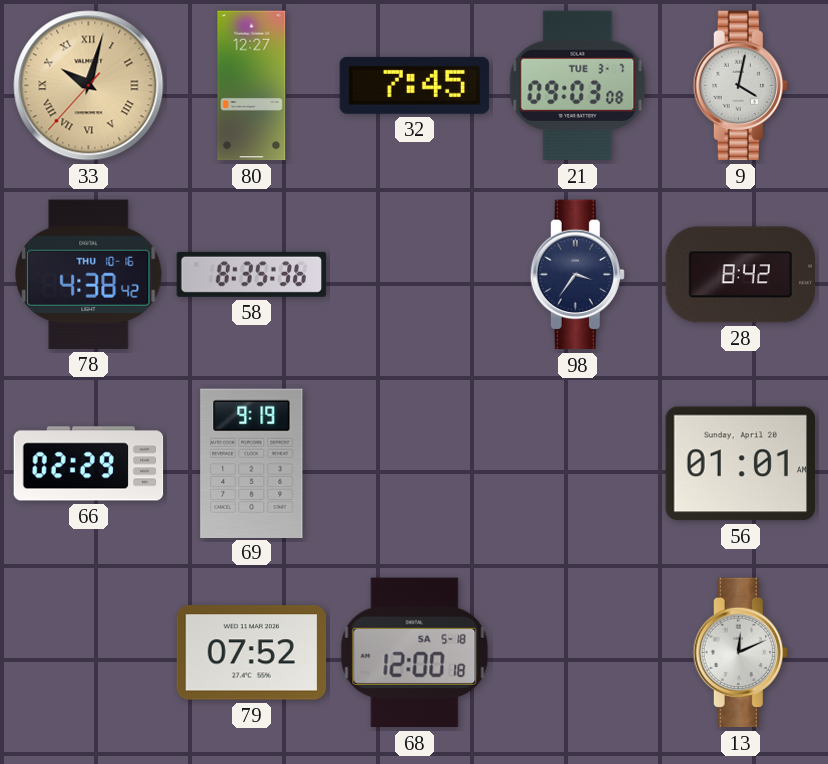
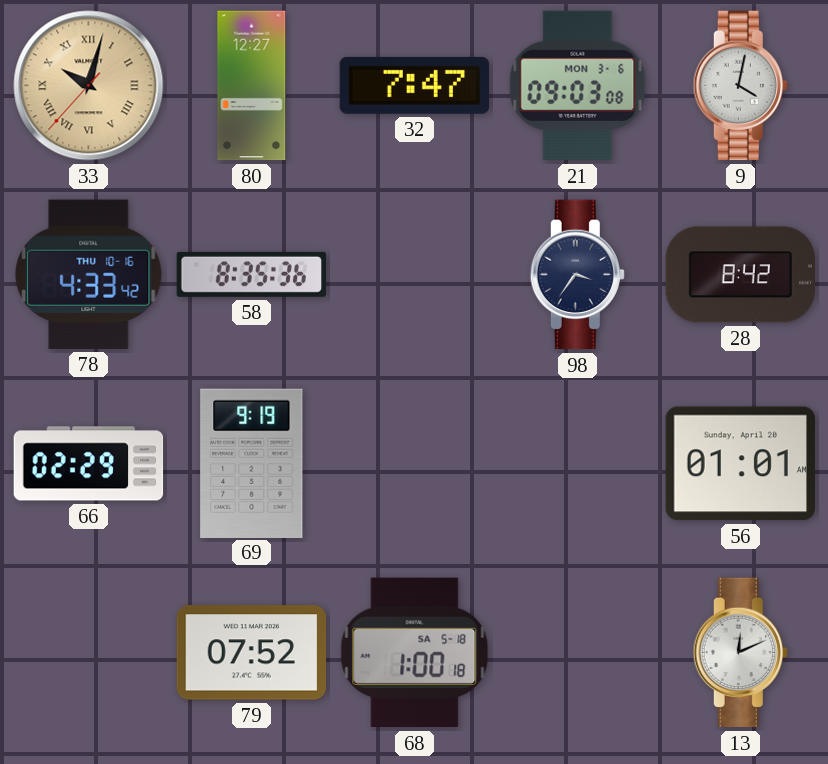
32: 7:45 -> 7:47
21 date: TUE 3-7 -> MON 3-6
78: 4:38 -> 4:33
68: 12:00 -> 1:00
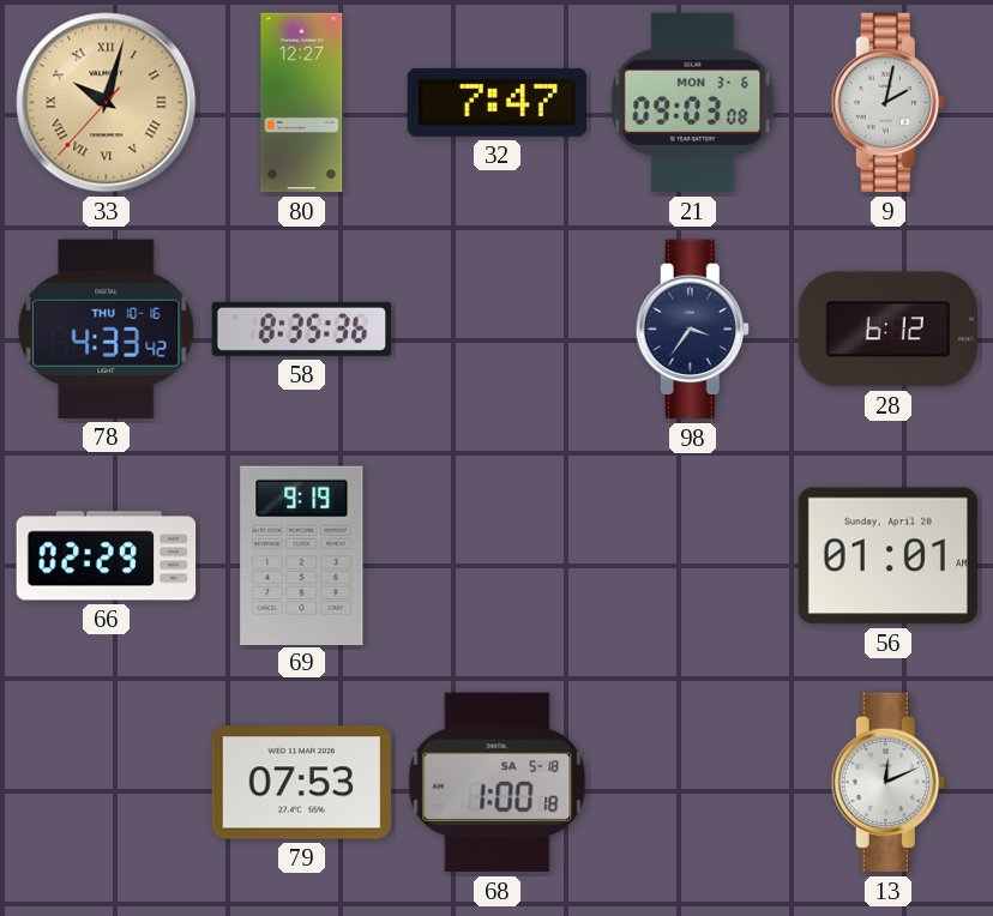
9: 4:02 -> 2:02
28: 8:42 -> 6:12
79: 07:52 -> 07:53
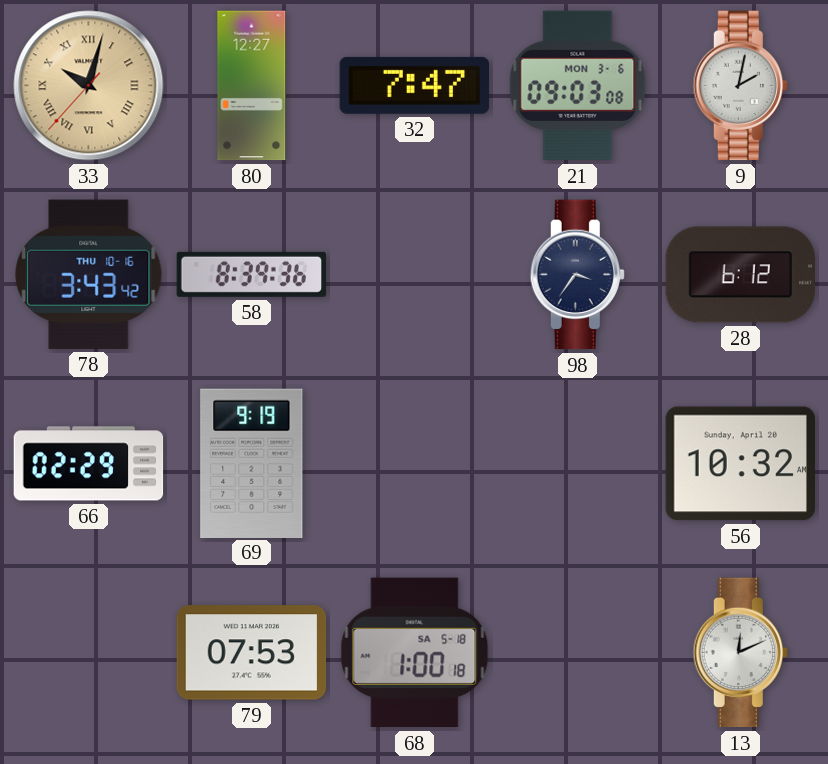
78: 4:33 -> 3:43
58: 8:35 -> 8:39
56: 01:01 -> 10:32
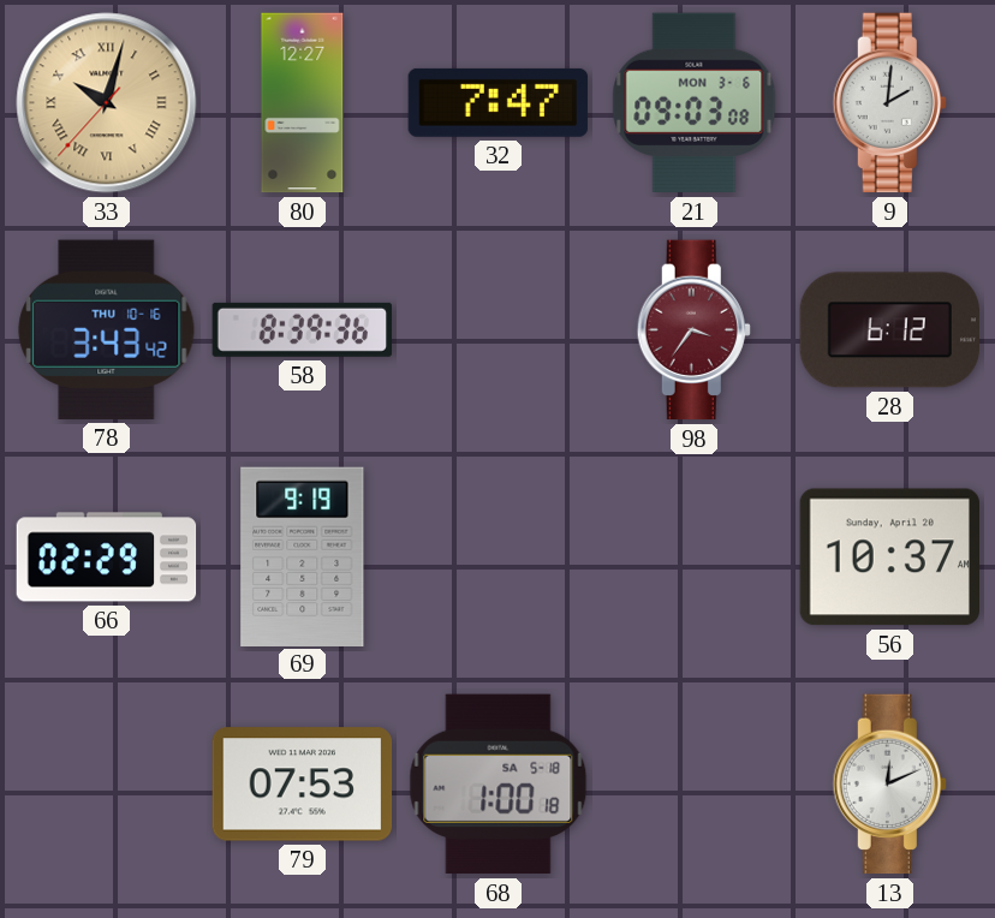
9: 2:02 -> 2:01
98 dial: navy -> burgundy
56: 10:32 -> 10:37
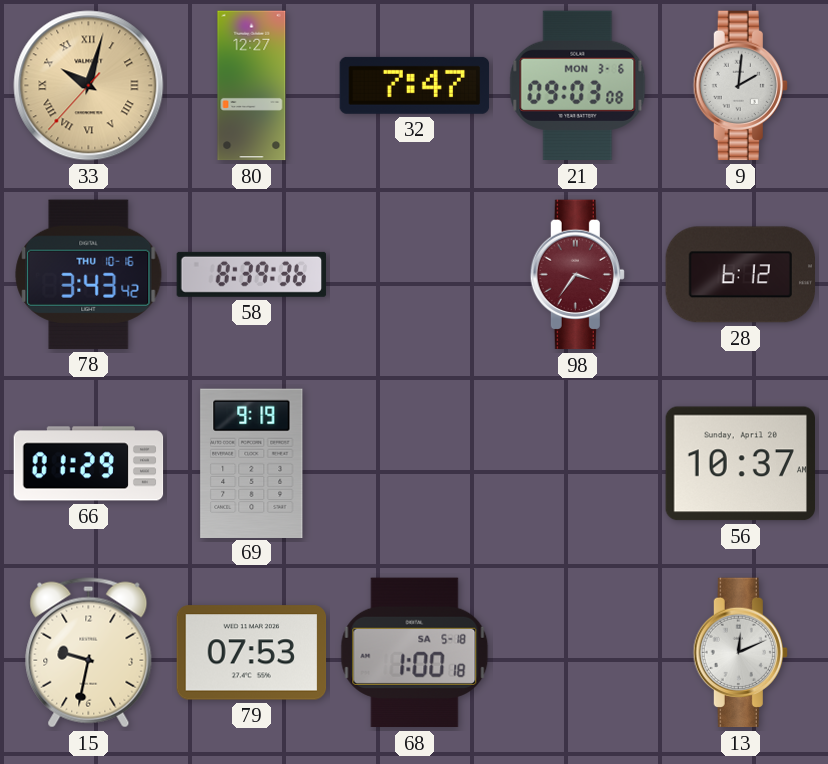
66: 02:29 -> 01:29
15: none -> 9:32
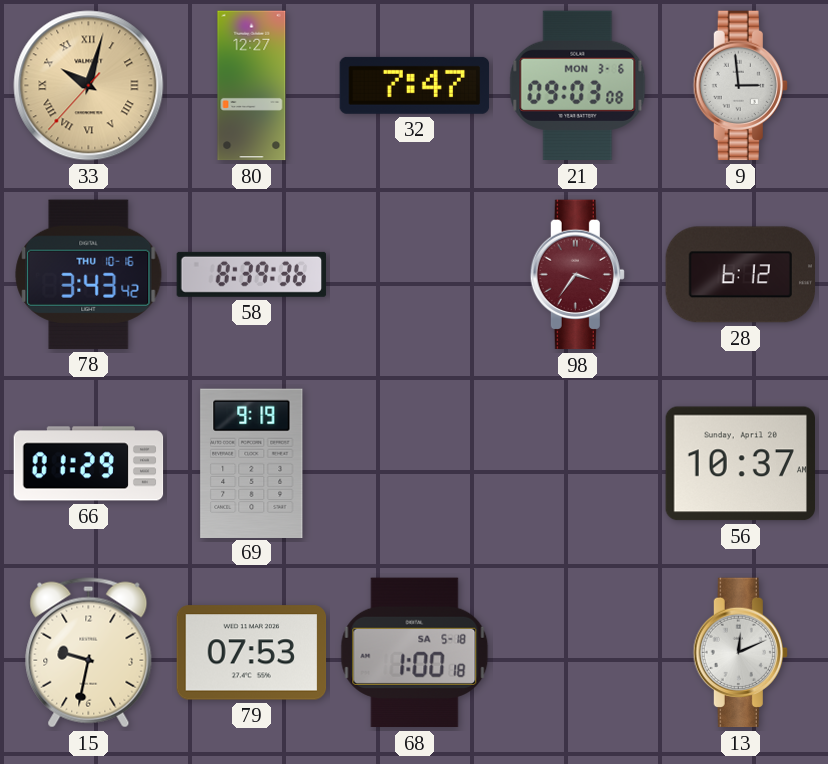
9: 2:01 -> 2:59
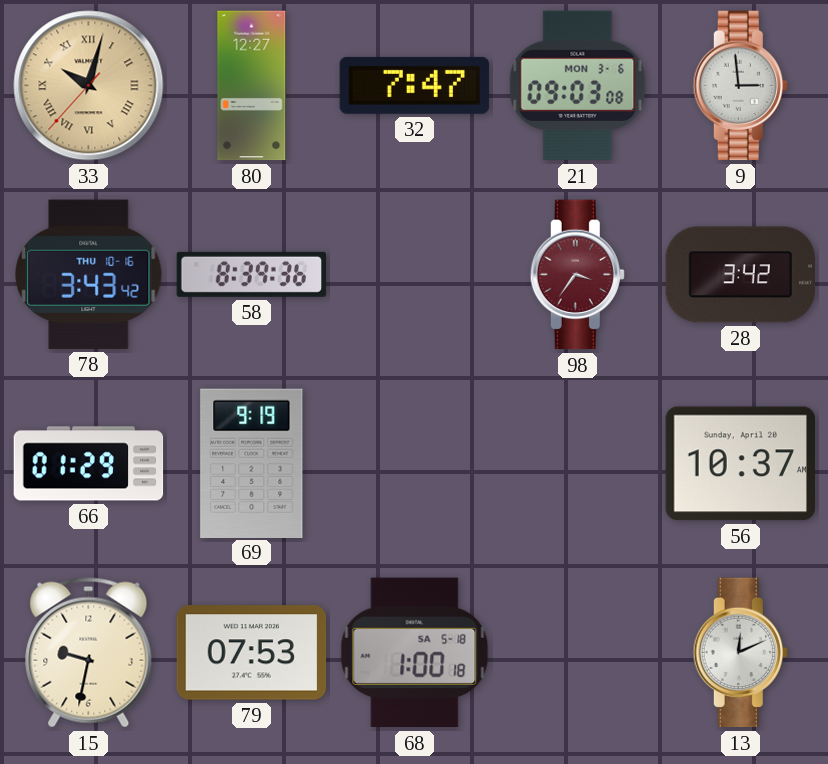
28: 6:12 -> 3:42
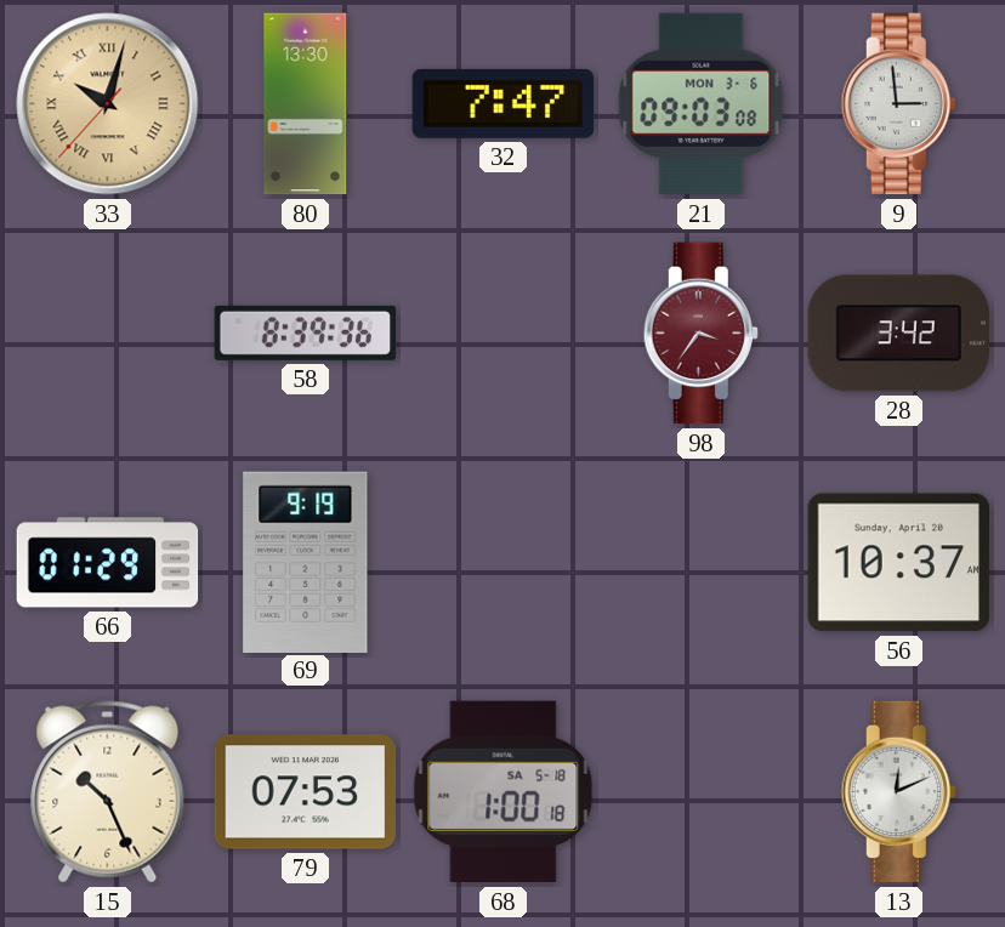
80: 12:27 -> 13:30
78: 3:43 -> none
15: 9:32 -> 10:26
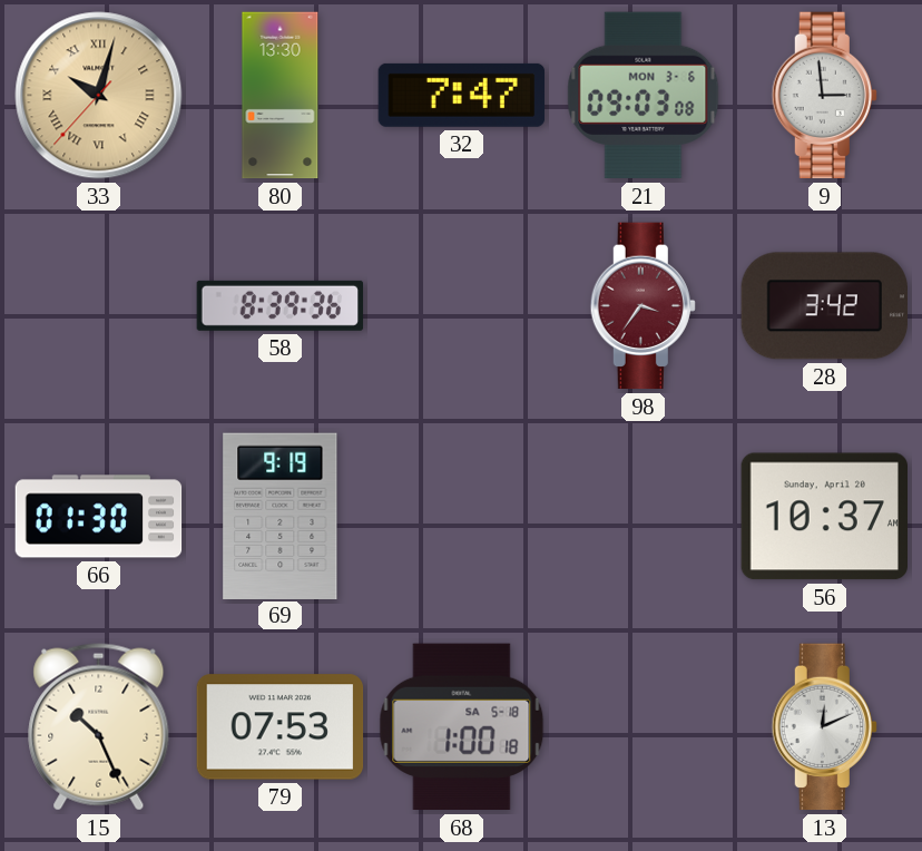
66: 01:29 -> 01:30
